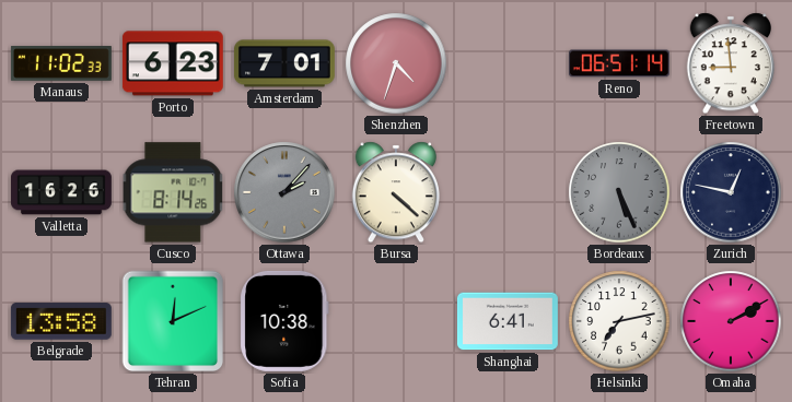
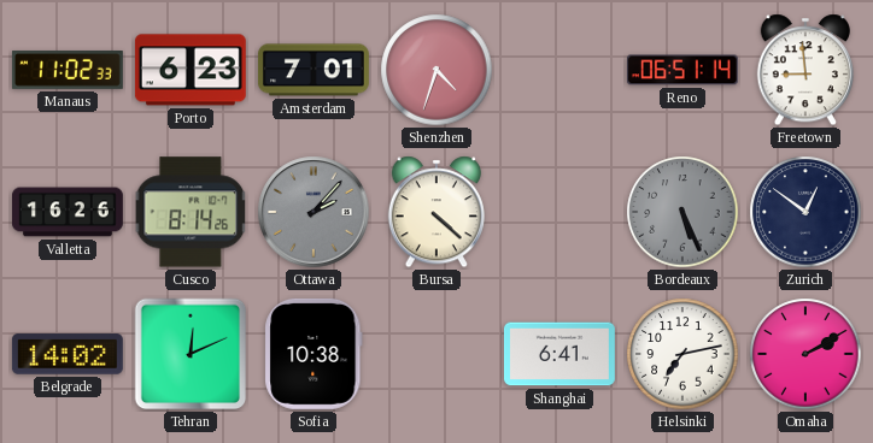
Zurich: 12:47 -> 12:51
Belgrade: 13:58 -> 14:02
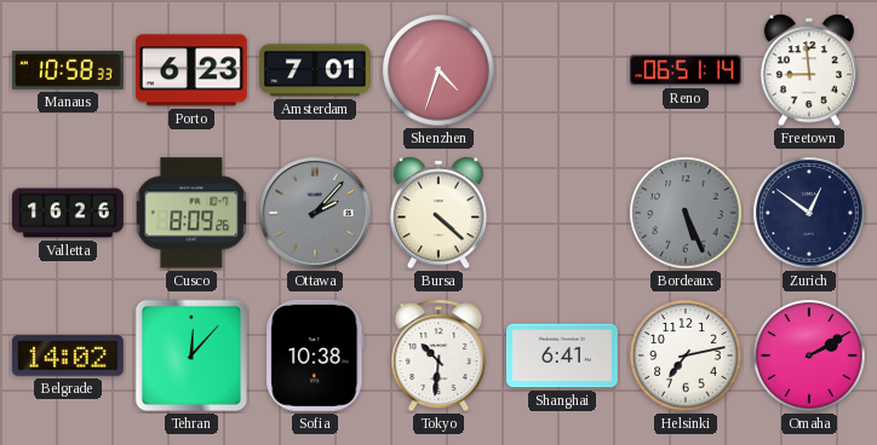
Manaus: 11:02 -> 10:58
Cusco: 8:14 -> 8:09
Tehran: 12:11 -> 12:07
Tokyo: none -> 10:31
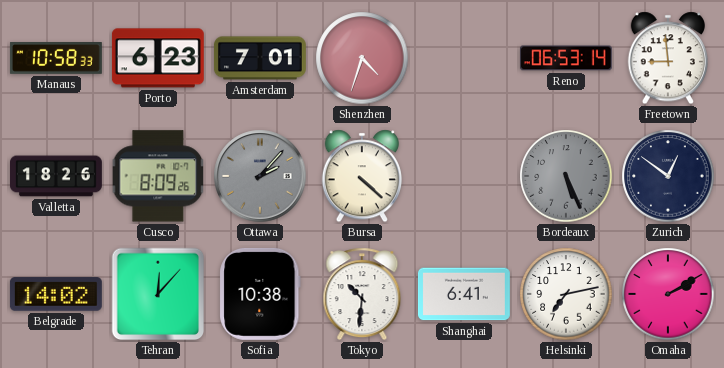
Reno: 06:51 -> 06:53
Valletta: 16:26 -> 18:26
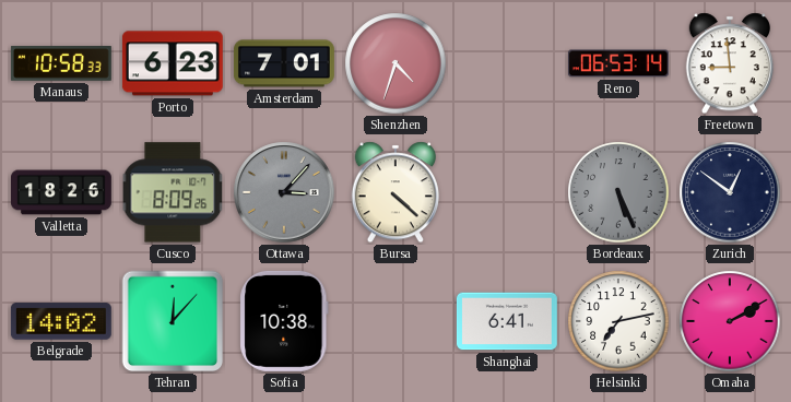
Ottawa: 2:07 -> 3:07
Tokyo: 10:31 -> none
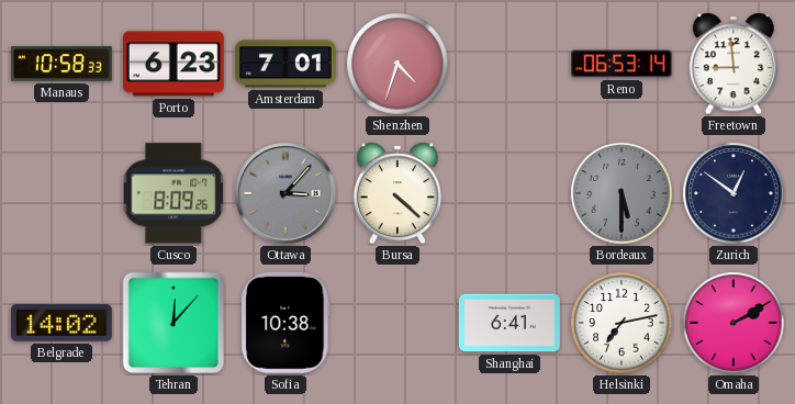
Valletta: 18:26 -> none
Bordeaux: 5:26 -> 5:30
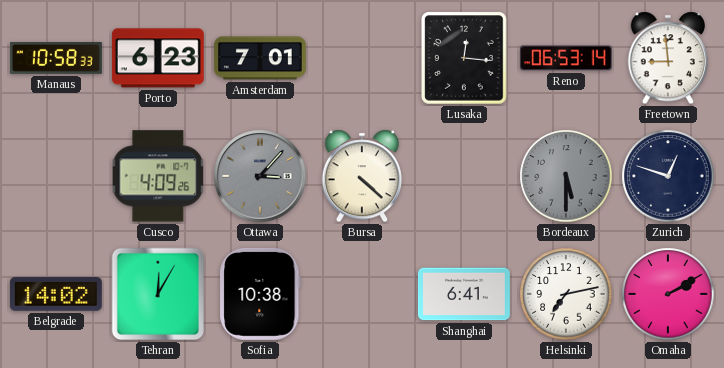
Shenzhen: 4:33 -> none
Lusaka: none -> 12:16
Cusco: 8:09 -> 4:09
Zurich: 12:51 -> 12:48
Tehran: 12:07 -> 12:05
